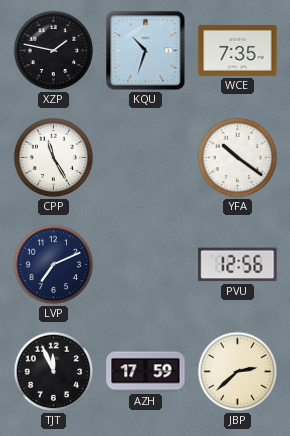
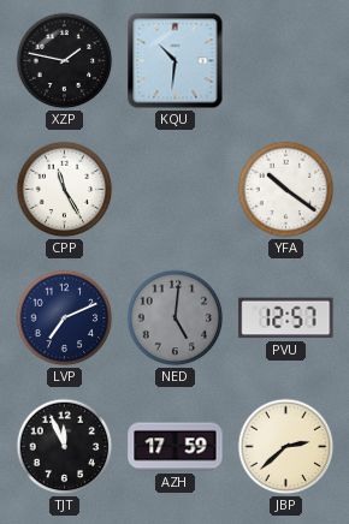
KQU: 10:33 -> 10:31
WCE: 7:35 -> none
NED: none -> 5:01
PVU: 12:56 -> 12:57
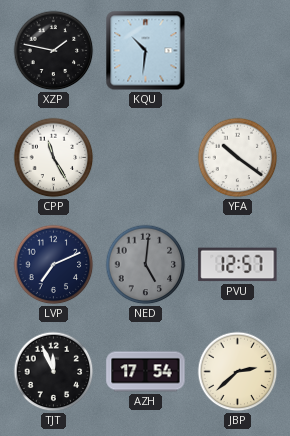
AZH: 17:59 -> 17:54
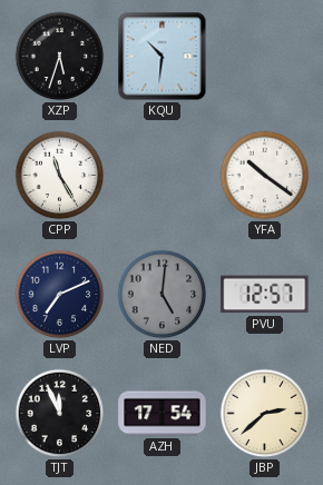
XZP: 1:47 -> 5:33
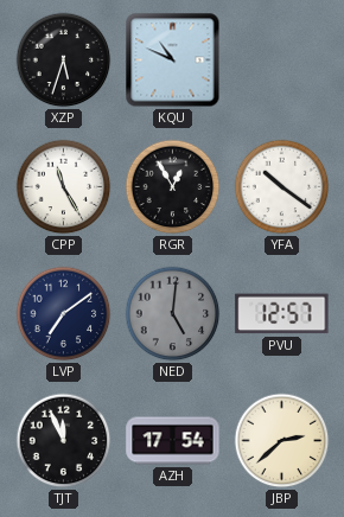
KQU: 10:31 -> 10:49
RGR: none -> 12:55
LVP: 7:11 -> 7:09
